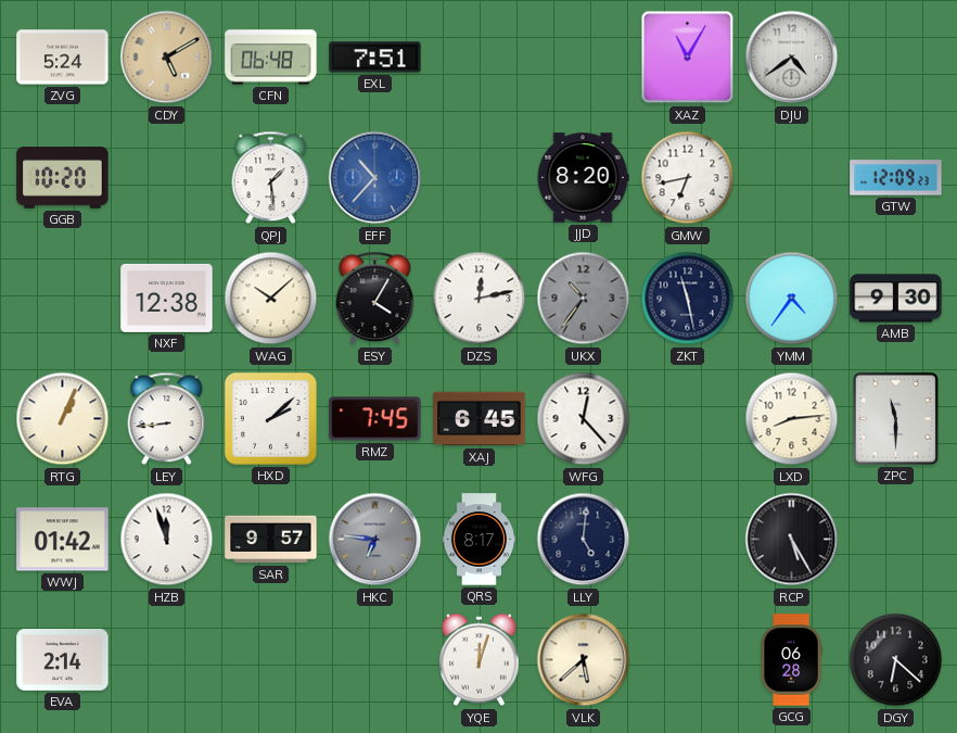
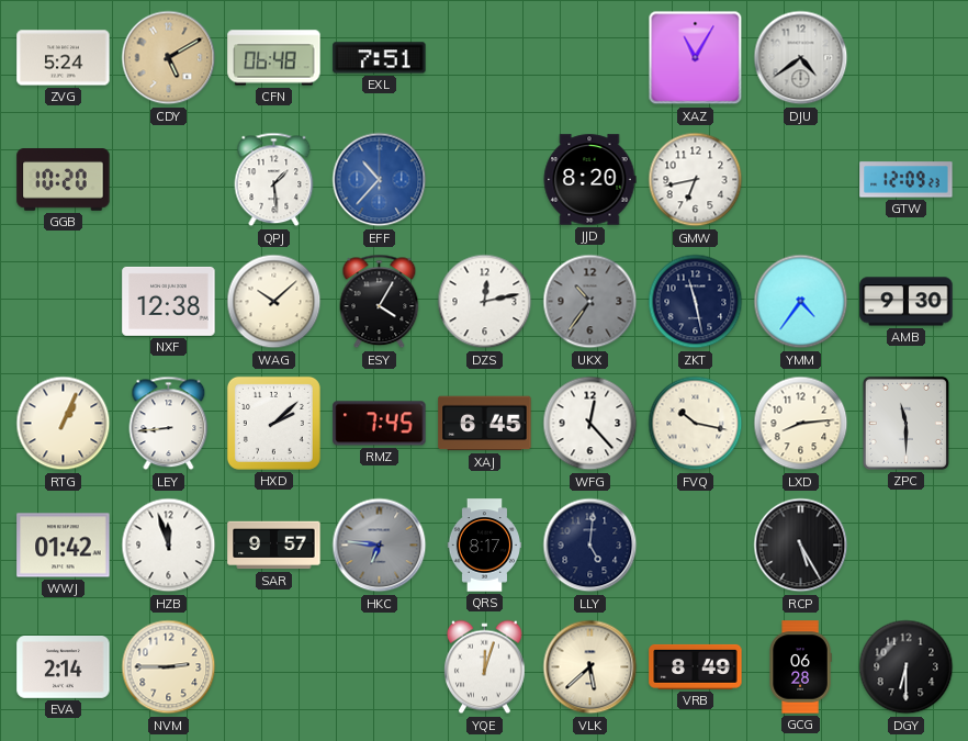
FVQ: none -> 10:17
NVM: none -> 2:45
VRB: none -> 8:49
DGY: 6:22 -> 6:30
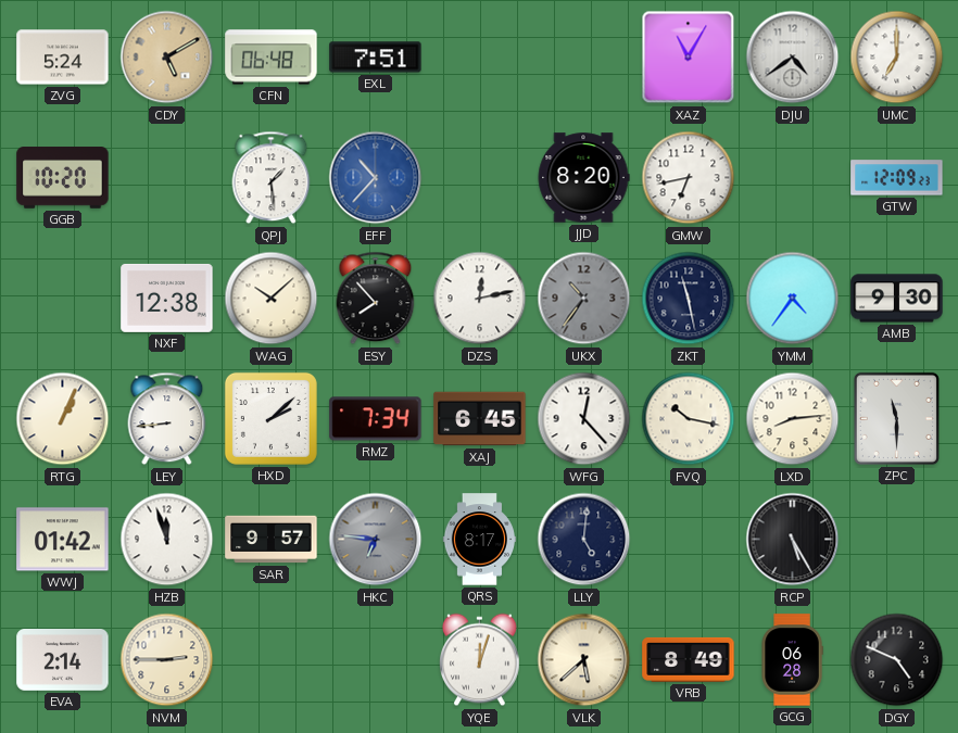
UMC: none -> 7:00
ESY: 4:05 -> 7:53
RMZ: 7:45 -> 7:34
DGY: 6:30 -> 4:49
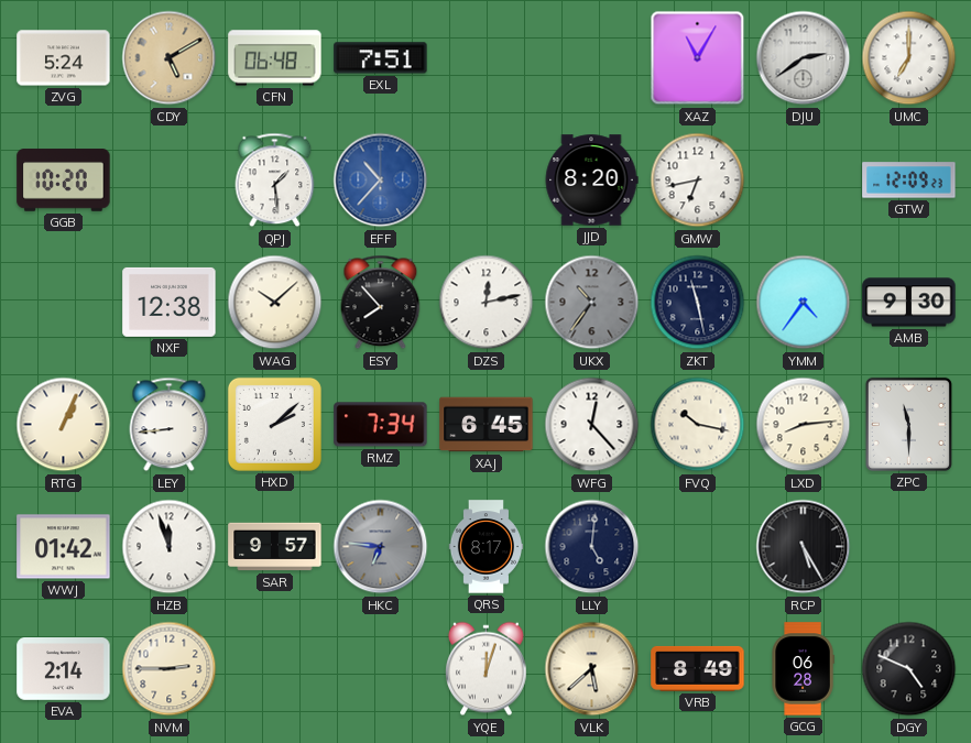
DJU: 4:39 -> 2:39
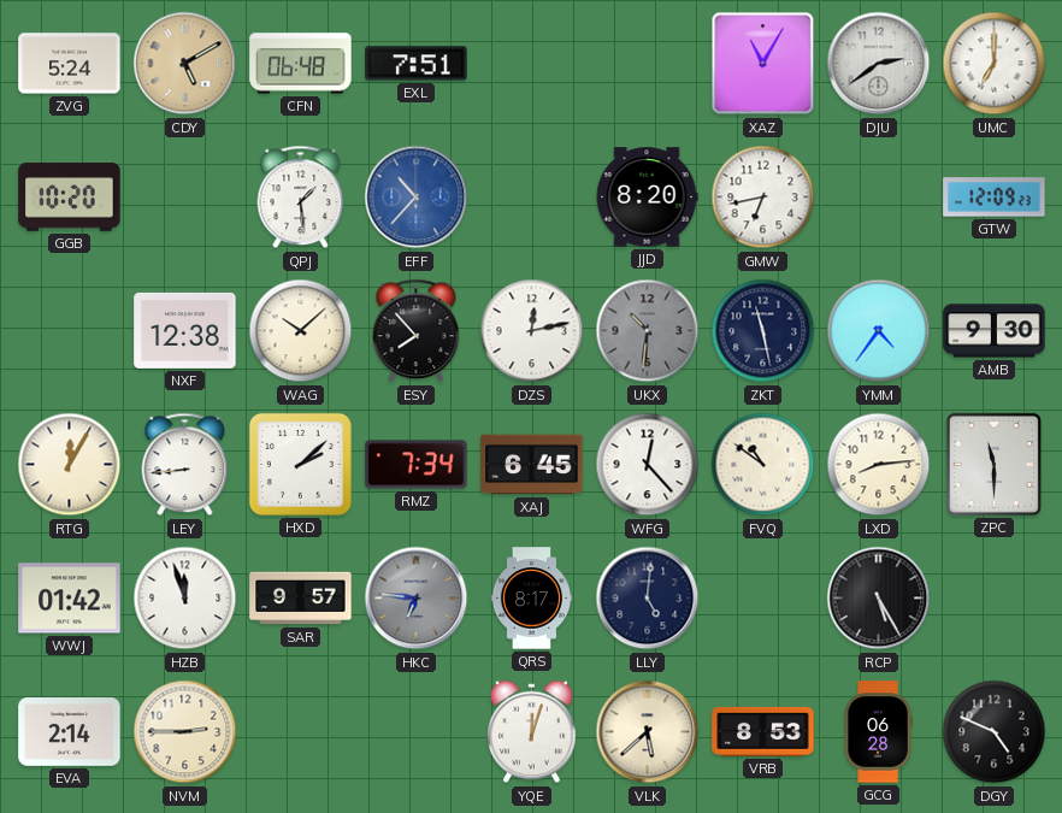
UKX: 10:36 -> 10:31
RTG: 1:04 -> 12:05
FVQ: 10:17 -> 10:51
VRB: 8:49 -> 8:53
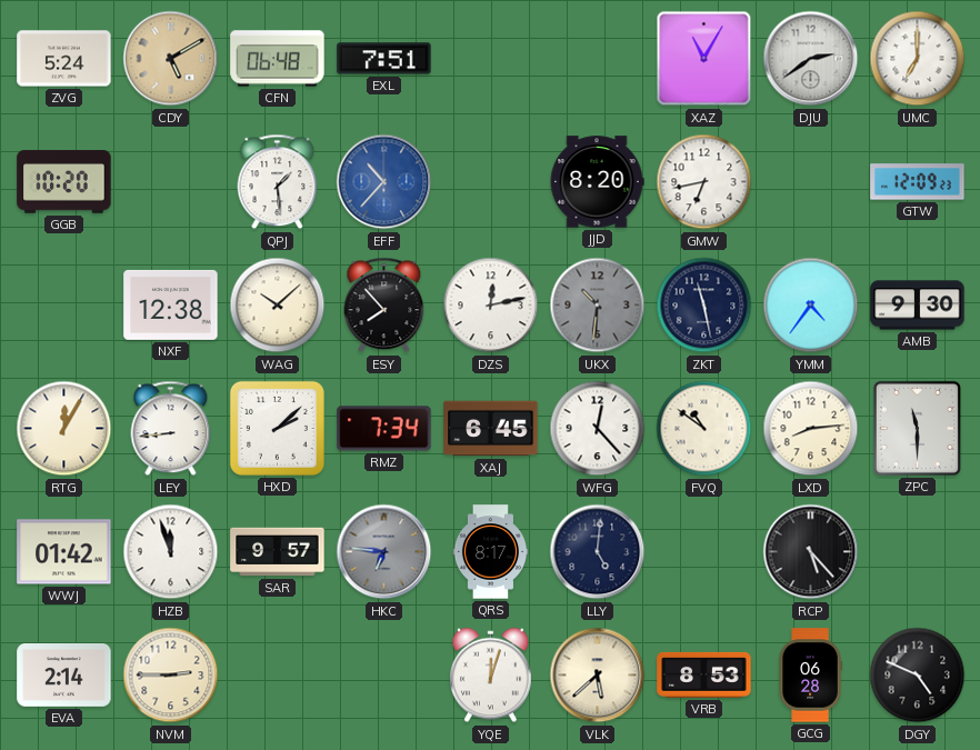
RCP: 5:25 -> 5:23
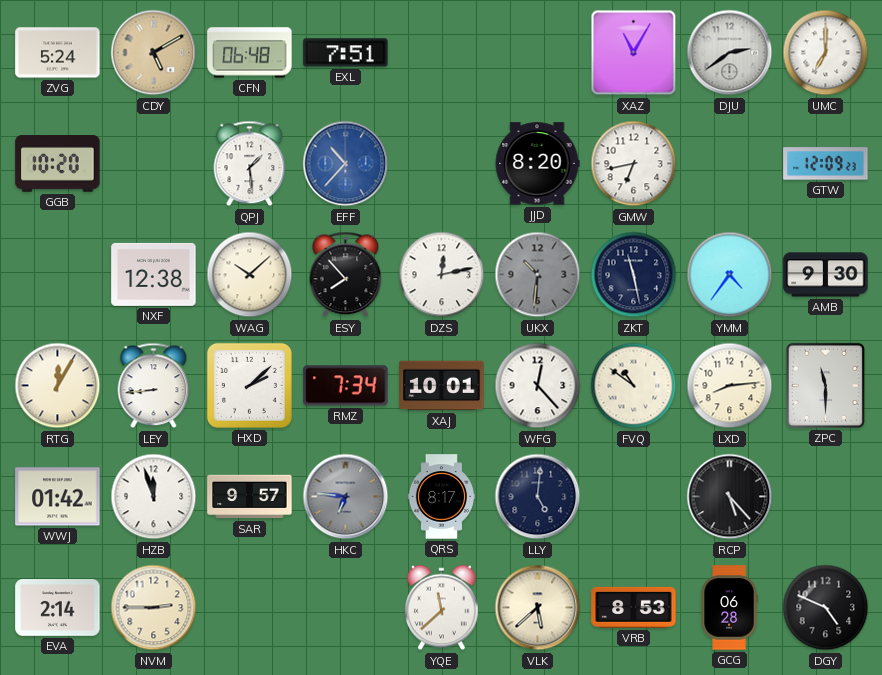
XAJ: 6:45 -> 10:01
YQE: 12:03 -> 11:38
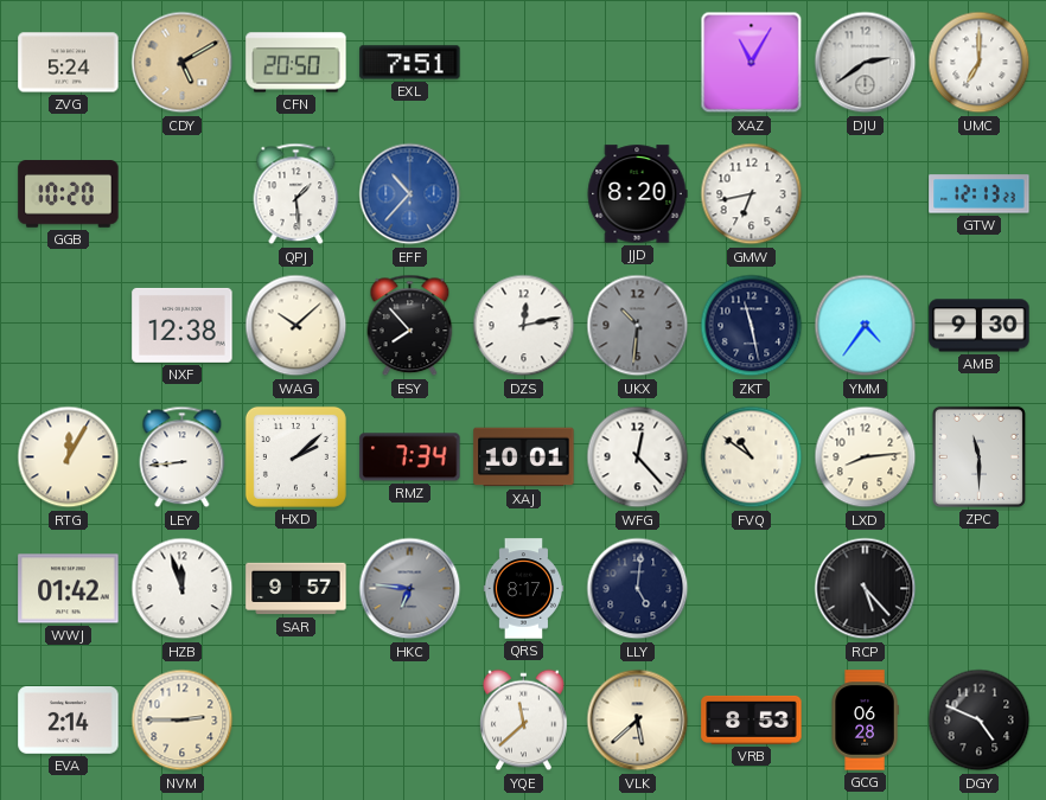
CFN: 06:48 -> 20:50
GTW: 12:09 -> 12:13
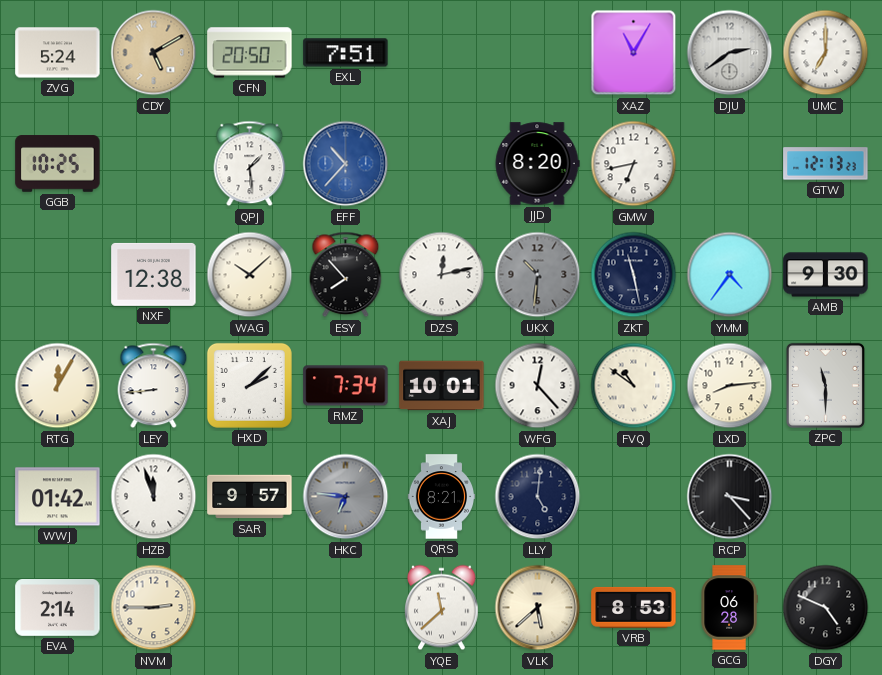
GGB: 10:20 -> 10:25
QRS: 8:17 -> 8:21
RCP: 5:23 -> 3:23
